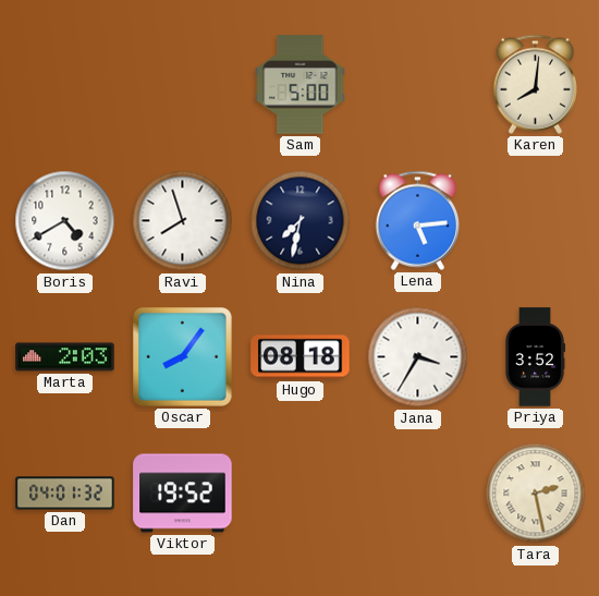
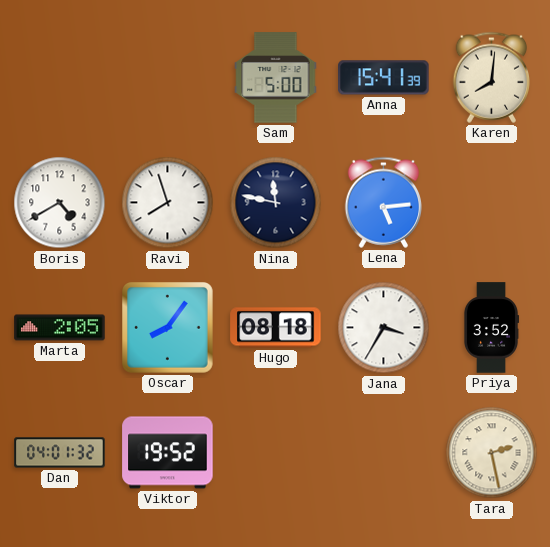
Anna: none -> 15:41
Nina: 7:32 -> 11:47
Marta: 2:03 -> 2:05
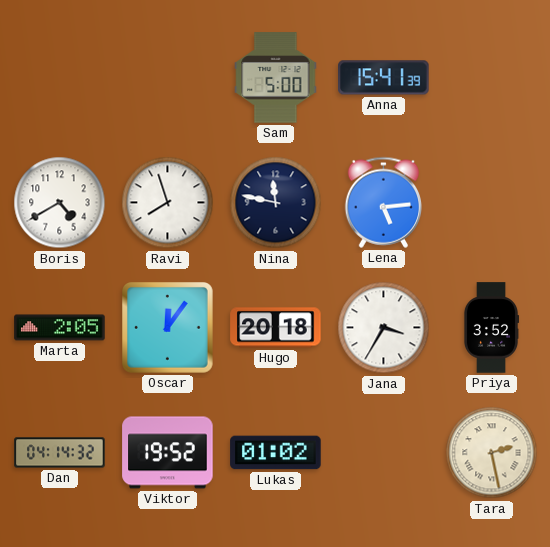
Karen: 8:01 -> none
Oscar: 8:06 -> 12:06
Hugo: 08:18 -> 20:18
Dan: 04:01 -> 04:14
Lukas: none -> 01:02
